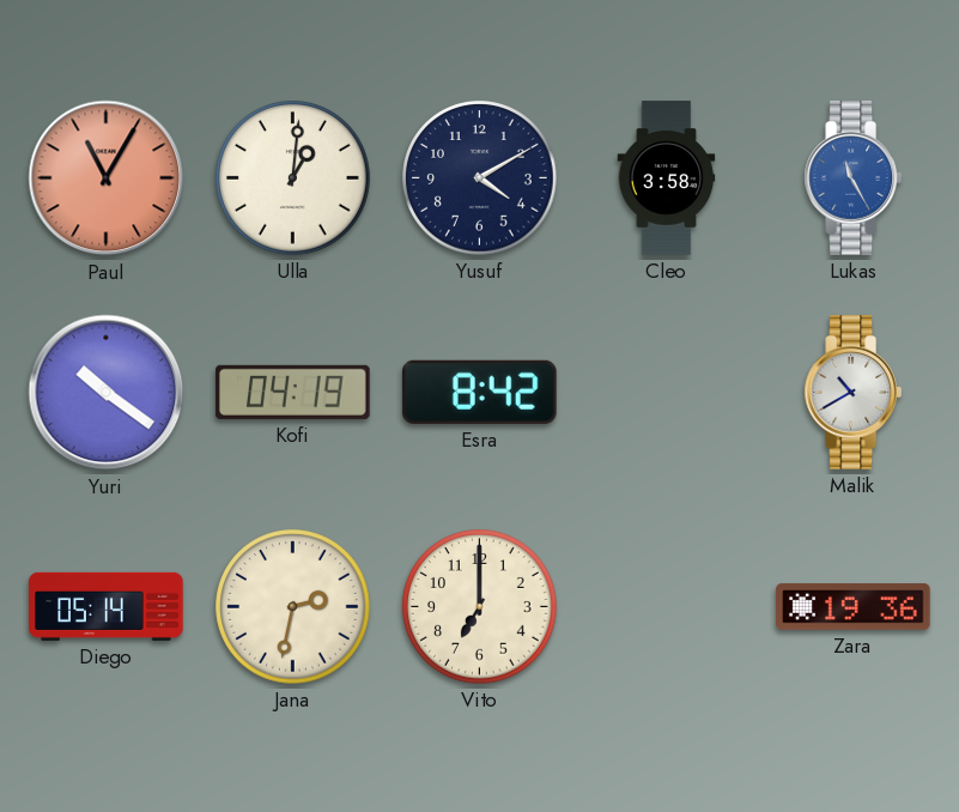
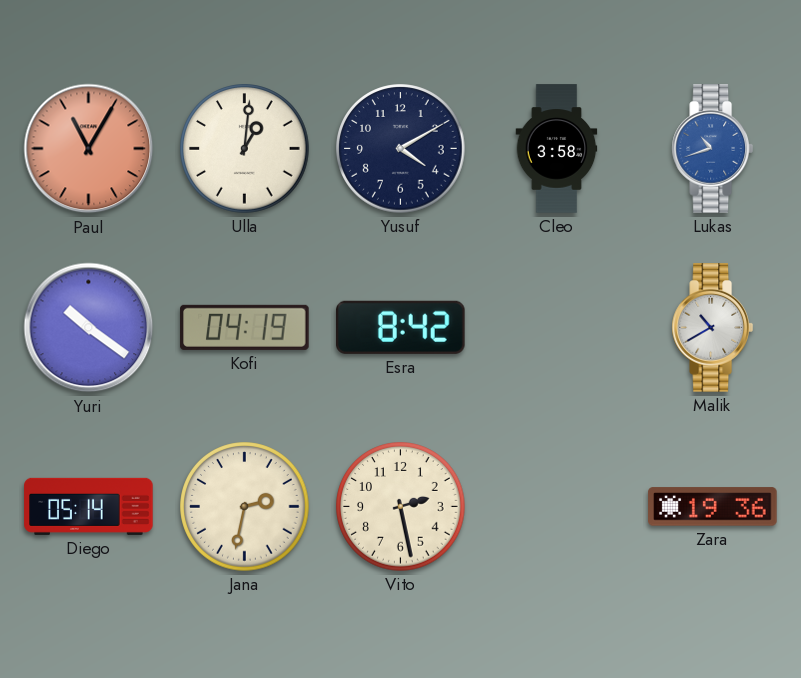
Lukas: 11:25 -> 10:42
Vito: 7:00 -> 2:28
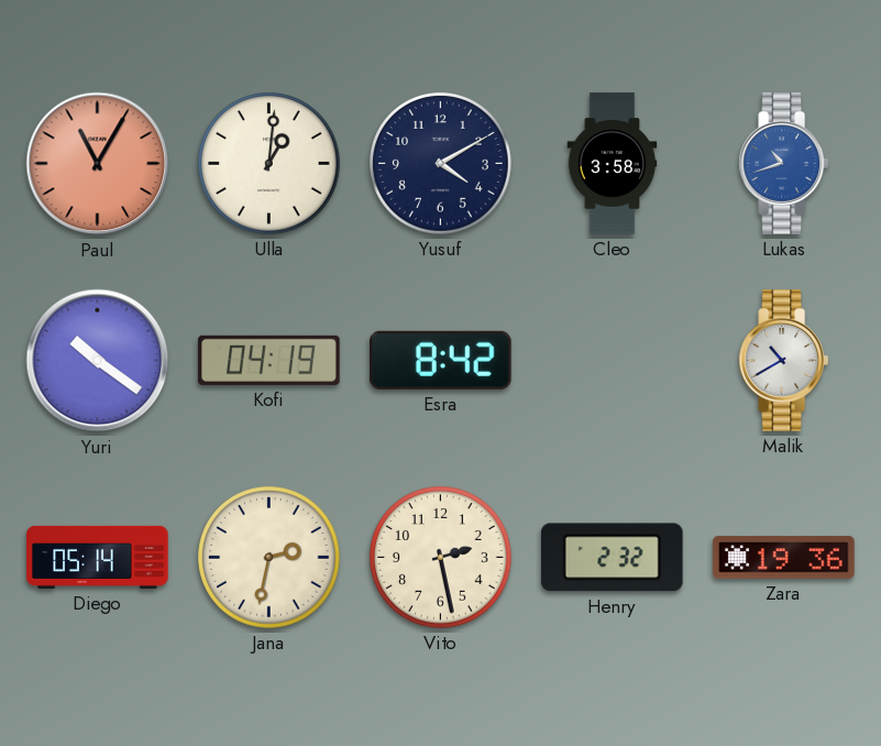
Henry: none -> 2:32
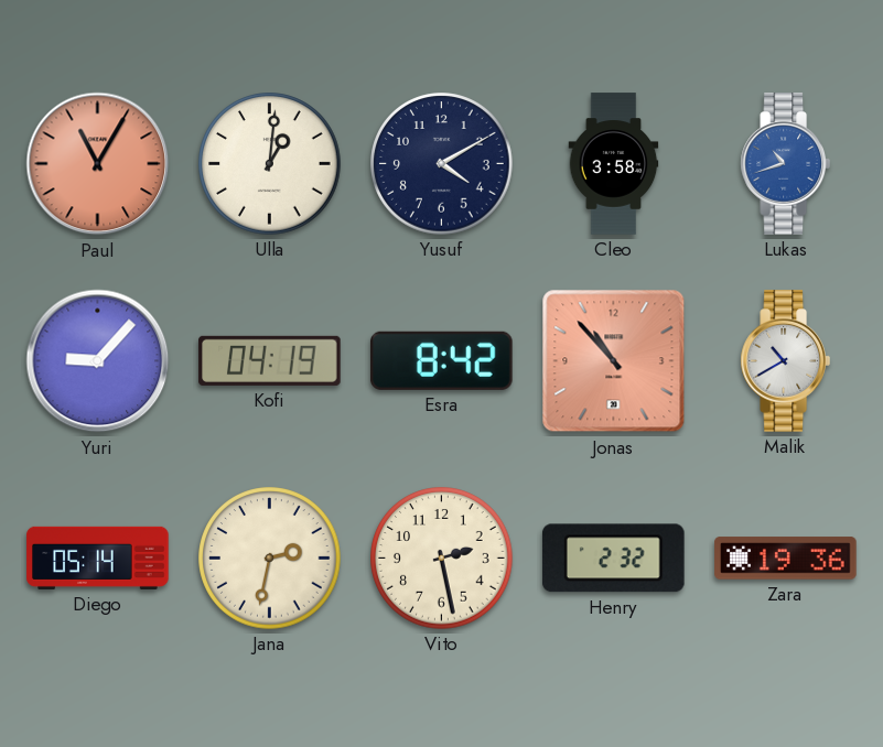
Yuri: 10:21 -> 9:07
Jonas: none -> 10:53
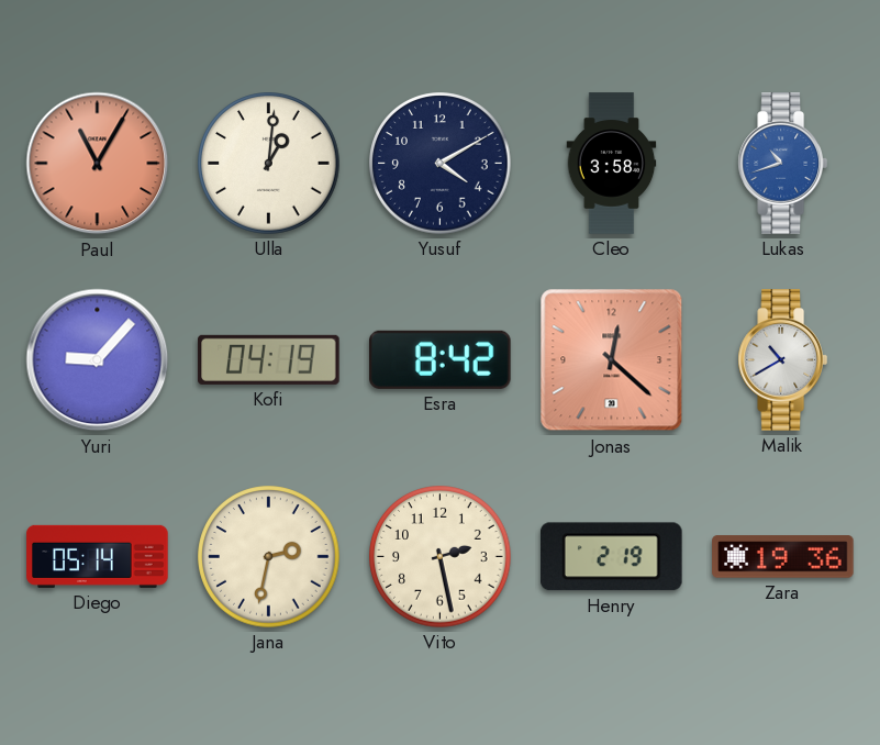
Jonas: 10:53 -> 12:22
Henry: 2:32 -> 2:19
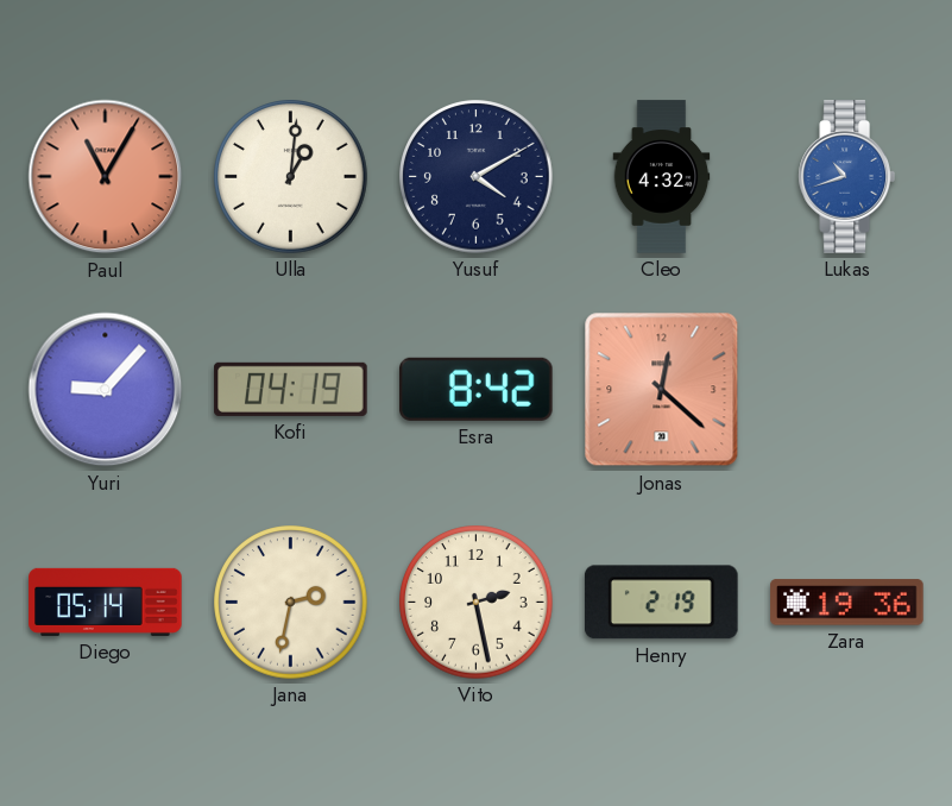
Cleo: 3:58 -> 4:32
Malik: 10:40 -> none
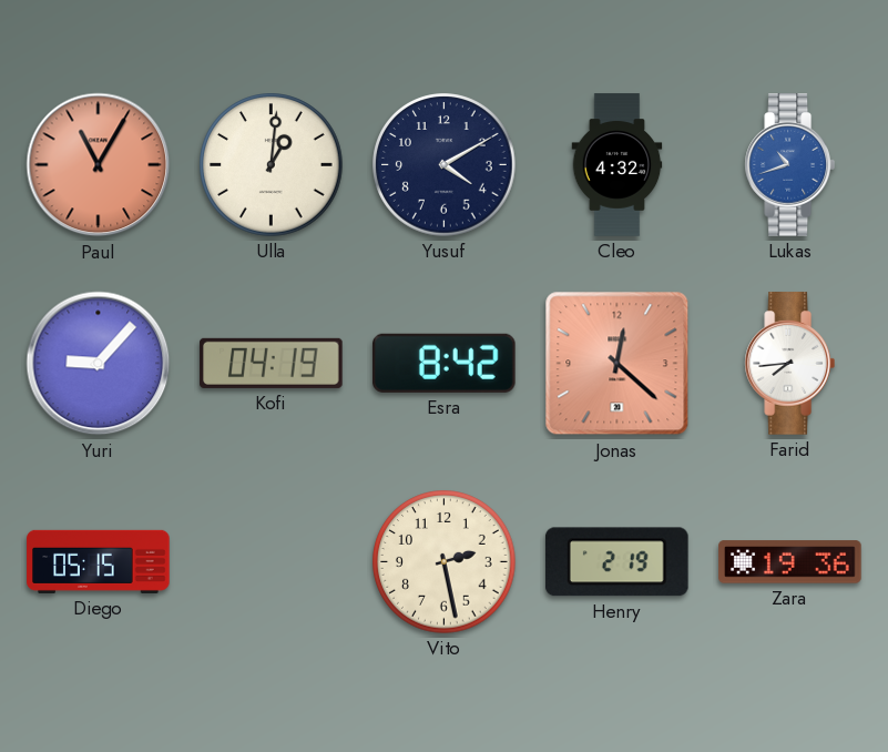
Farid: none -> 7:44
Diego: 05:14 -> 05:15
Jana: 2:32 -> none
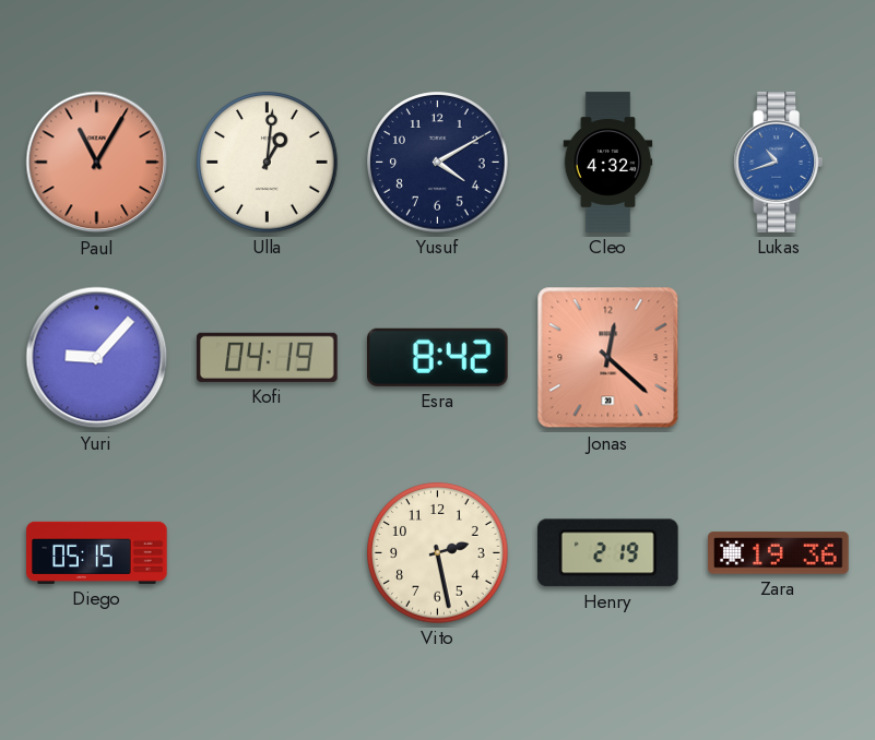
Farid: 7:44 -> none
